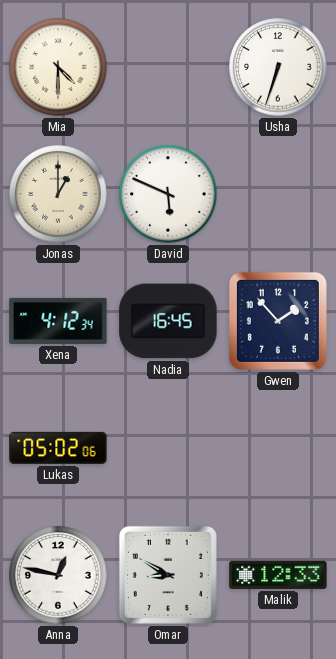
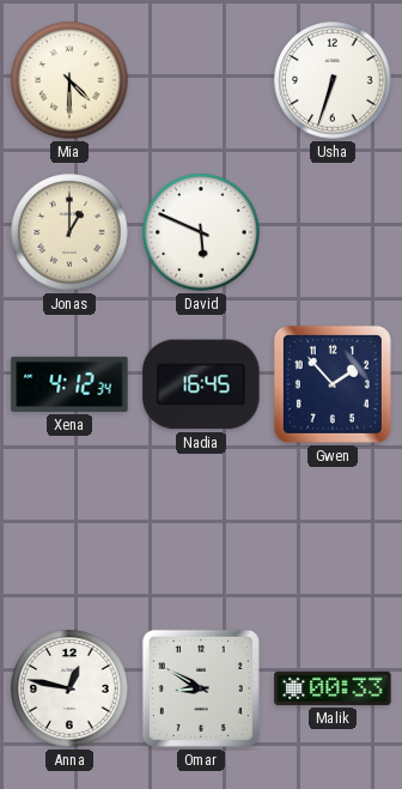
Lukas: 05:02 -> none
Malik: 12:33 -> 00:33
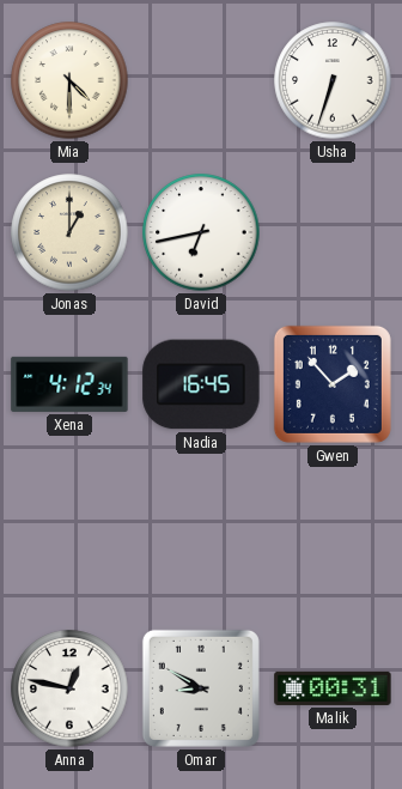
David: 5:49 -> 6:43
Malik: 00:33 -> 00:31
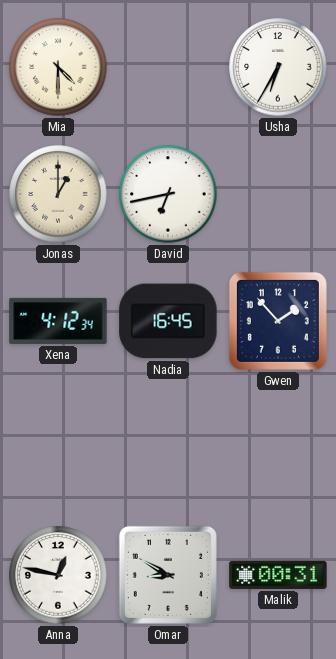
Usha: 6:33 -> 6:35
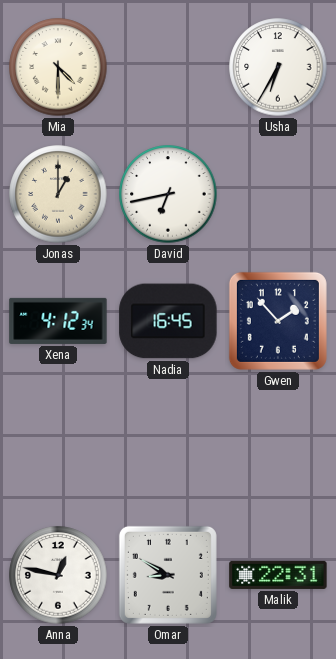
Malik: 00:31 -> 22:31
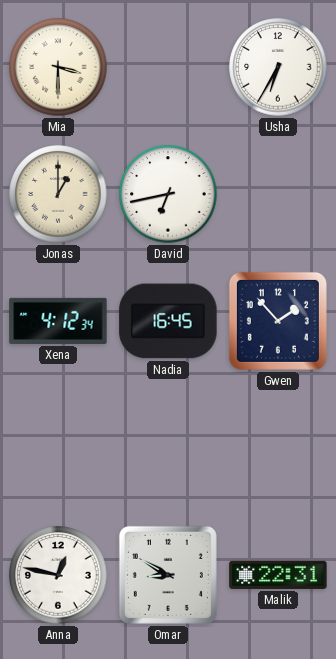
Mia: 4:30 -> 3:30
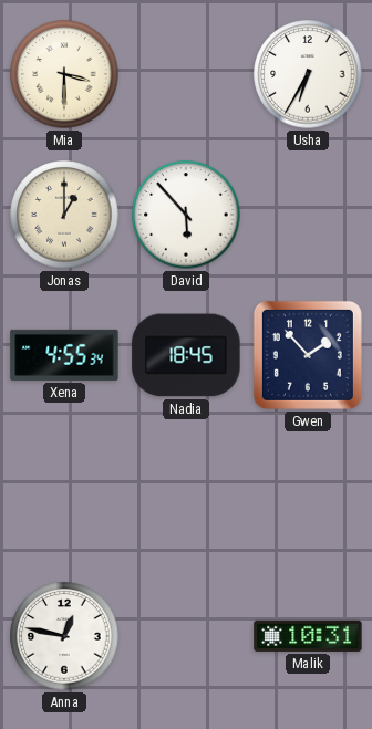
David: 6:43 -> 5:53
Xena: 4:12 -> 4:55
Nadia: 16:45 -> 18:45
Omar: 8:50 -> none
Malik: 22:31 -> 10:31
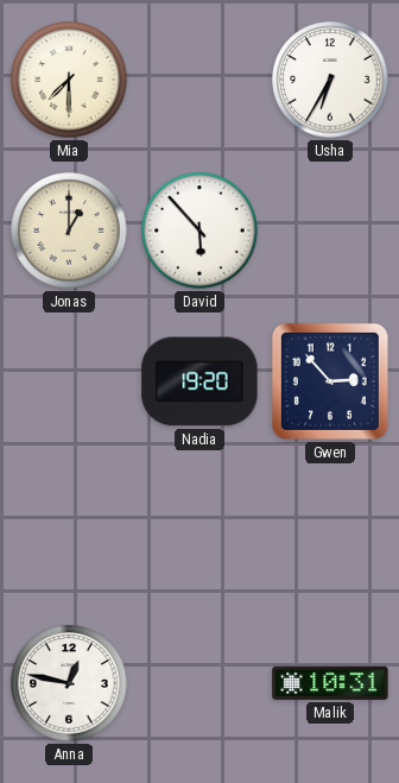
Mia: 3:30 -> 7:30
Xena: 4:55 -> none
Nadia: 18:45 -> 19:20
Gwen: 1:53 -> 2:53
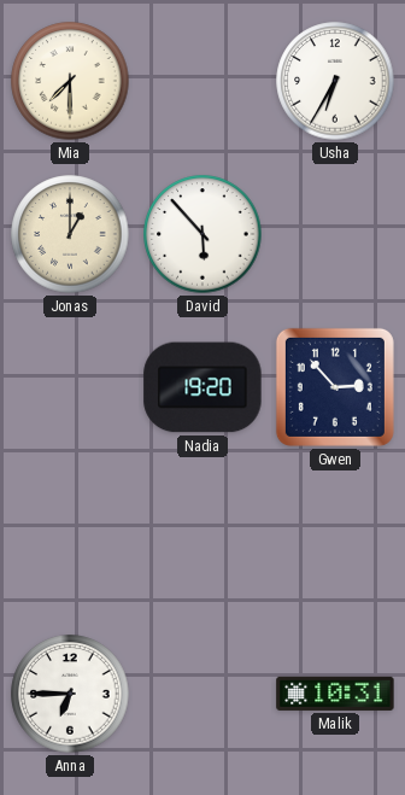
Anna: 12:47 -> 6:45
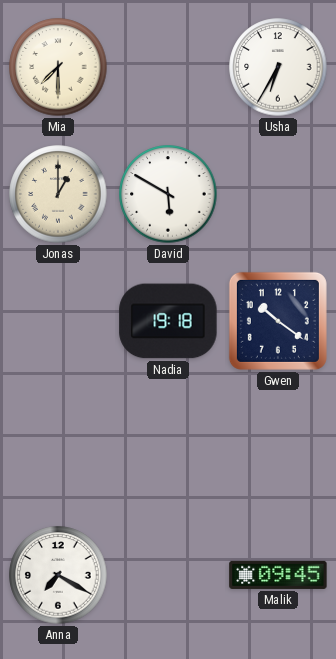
David: 5:53 -> 5:50
Nadia: 19:20 -> 19:18
Gwen: 2:53 -> 10:21
Anna: 6:45 -> 7:20
Malik: 10:31 -> 09:45
